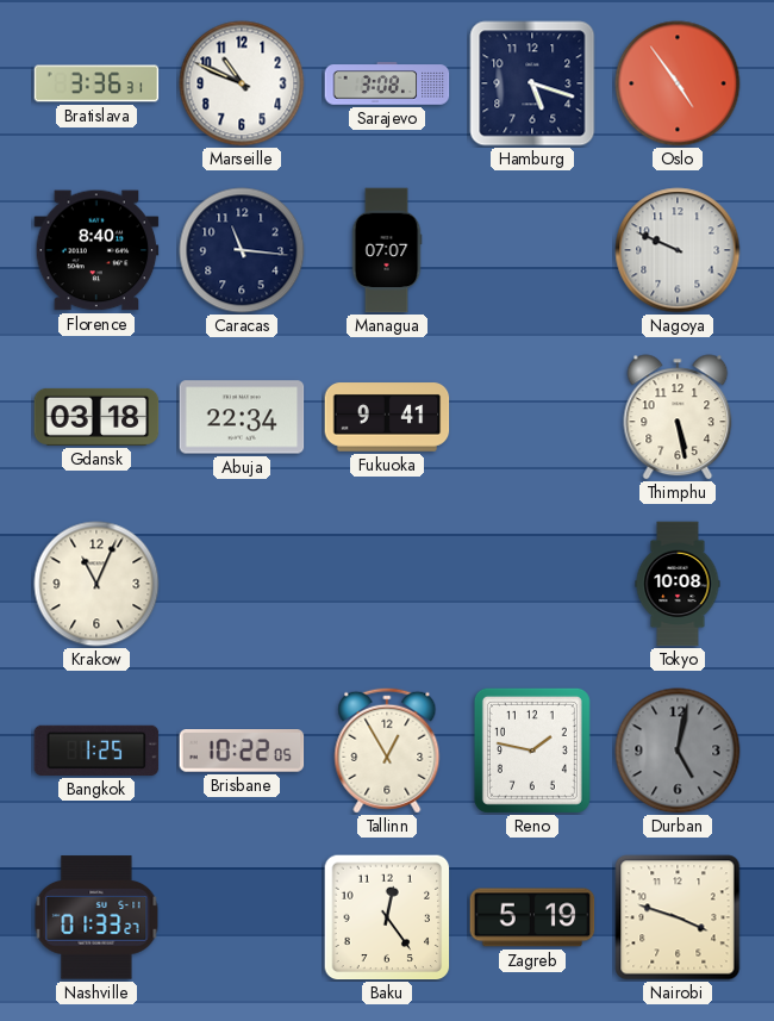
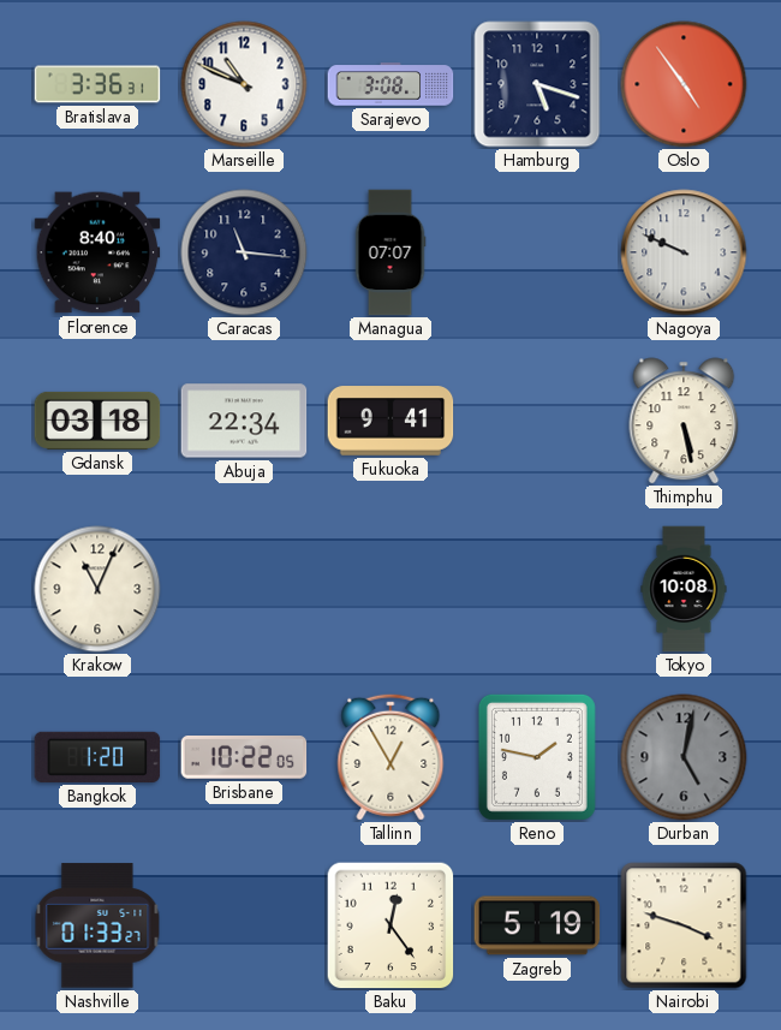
Bangkok: 1:25 -> 1:20
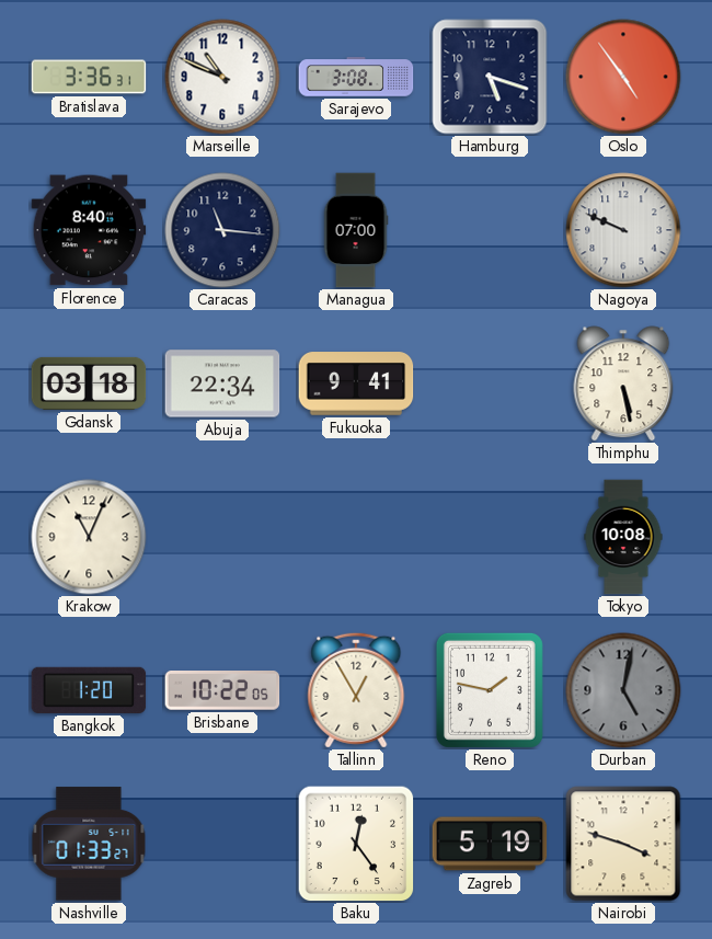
Managua: 07:07 -> 07:00
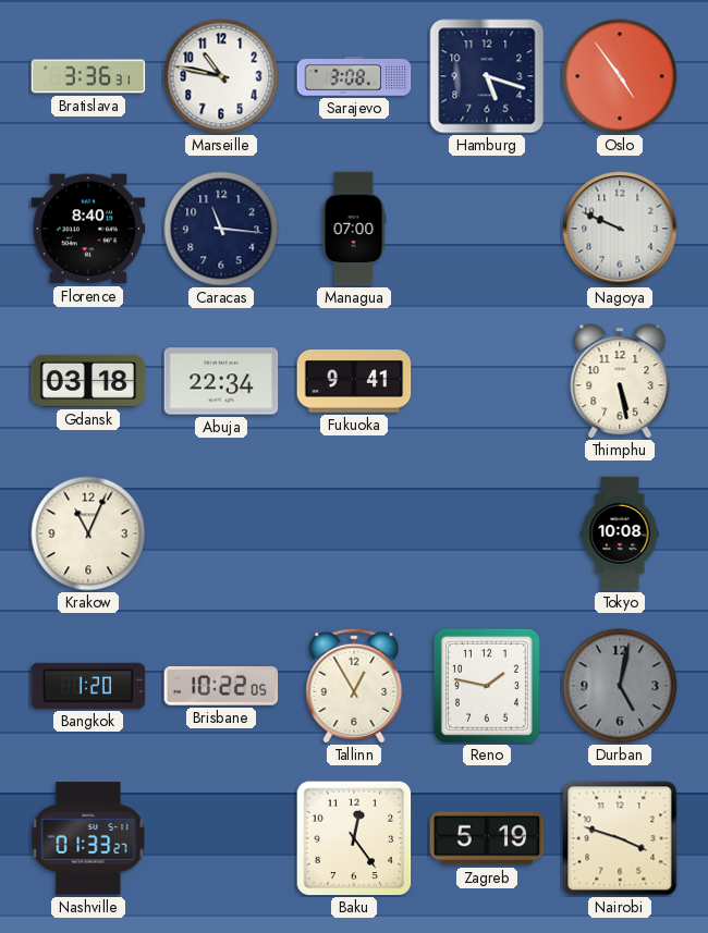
Marseille: 10:49 -> 10:47
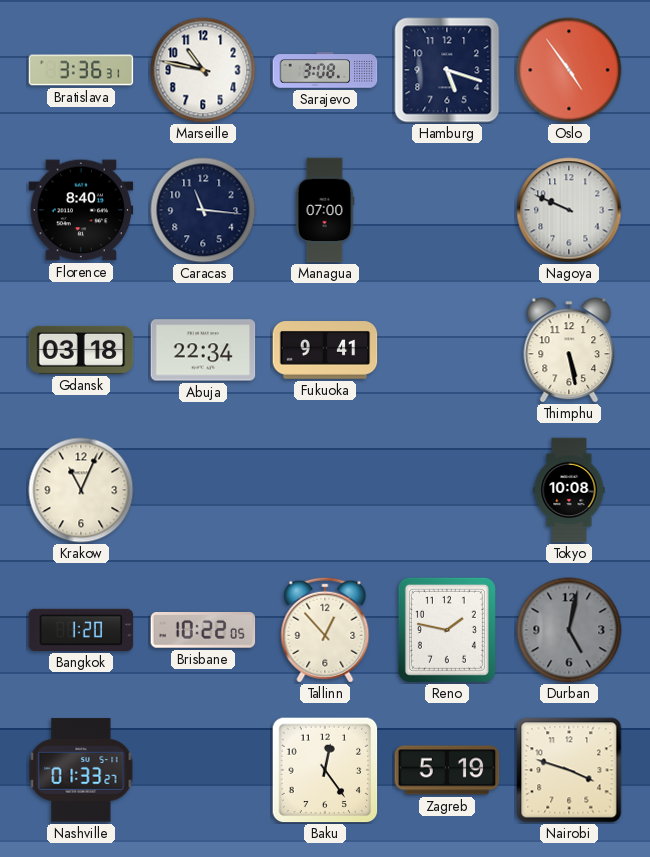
Tallinn: 12:55 -> 12:53
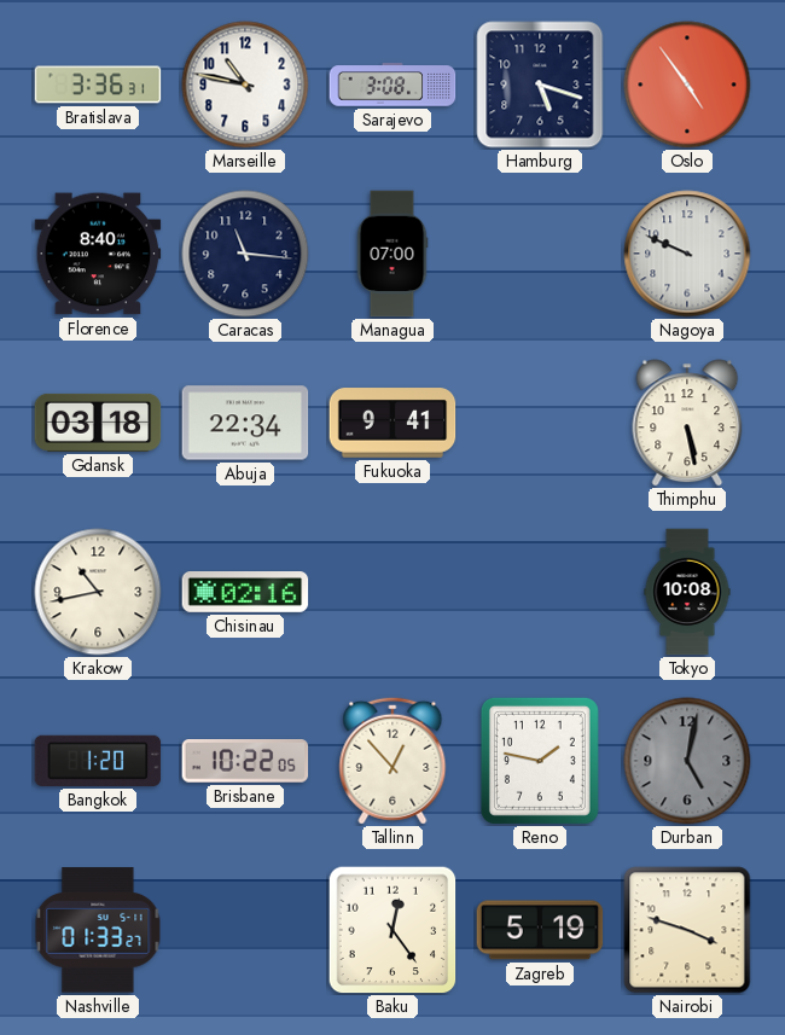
Krakow: 11:04 -> 10:43
Chisinau: none -> 02:16
